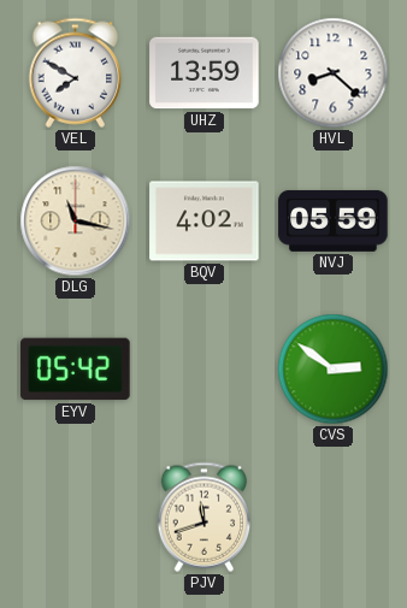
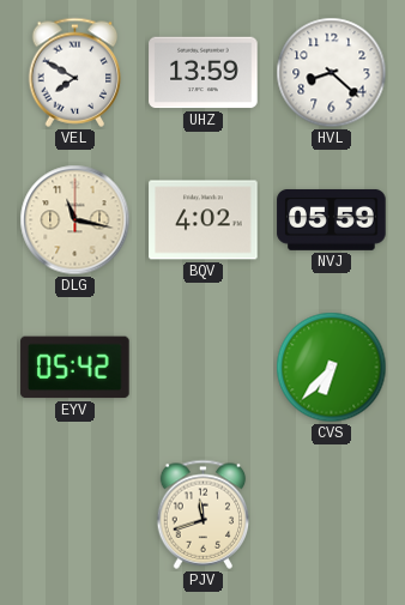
CVS: 2:51 -> 6:37
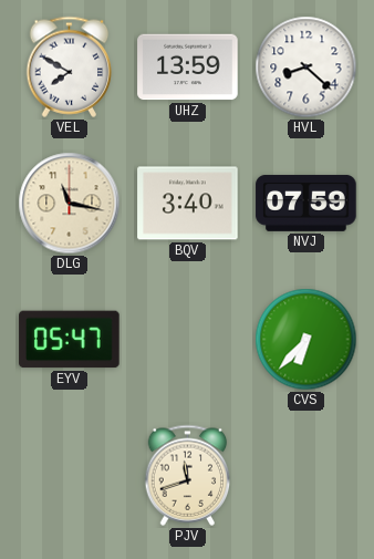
BQV: 4:02 -> 3:40
NVJ: 05:59 -> 07:59
EYV: 05:42 -> 05:47
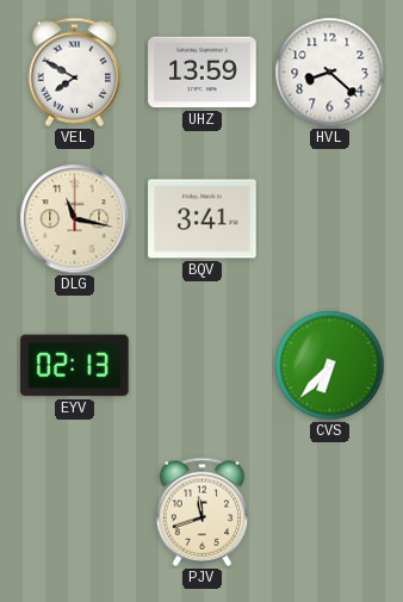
BQV: 3:40 -> 3:41
NVJ: 07:59 -> none
EYV: 05:47 -> 02:13
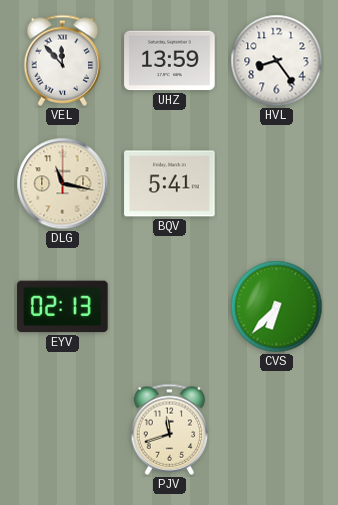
VEL: 7:50 -> 11:53
HVL: 8:22 -> 8:24
BQV: 3:41 -> 5:41
